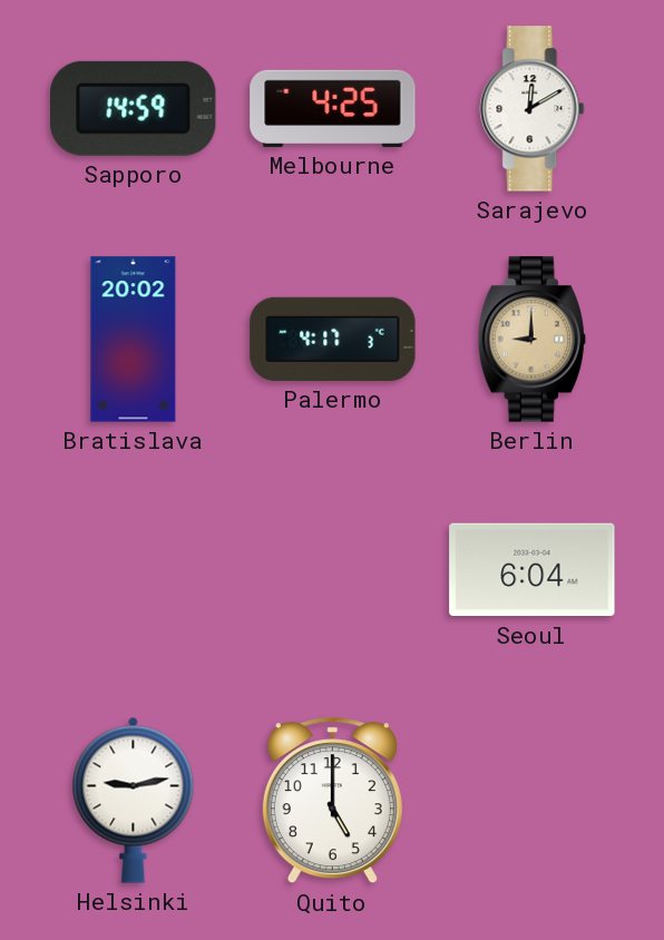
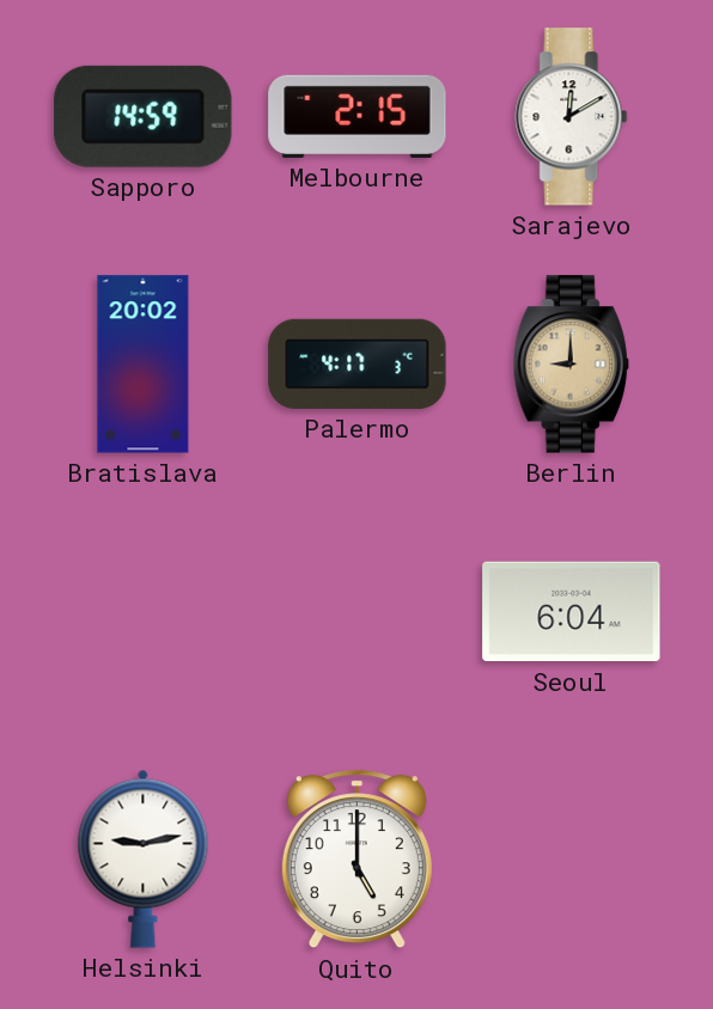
Melbourne: 4:25 -> 2:15
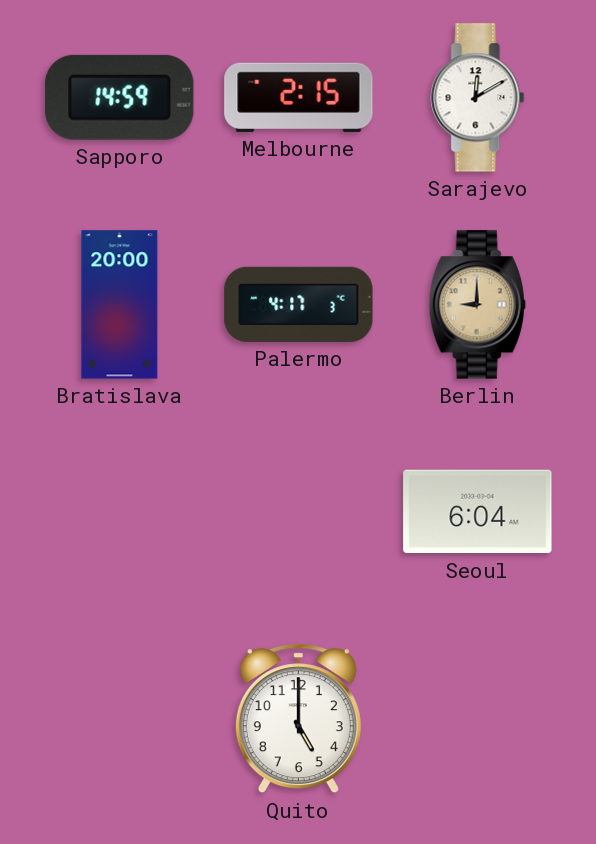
Bratislava: 20:02 -> 20:00
Helsinki: 9:13 -> none
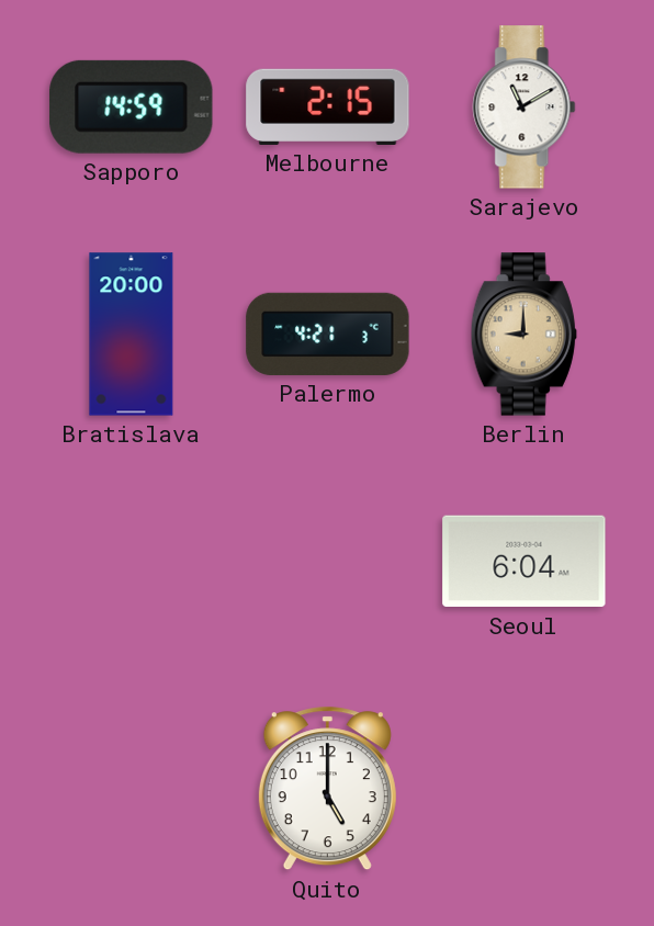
Sarajevo: 12:10 -> 11:10
Palermo: 4:17 -> 4:21
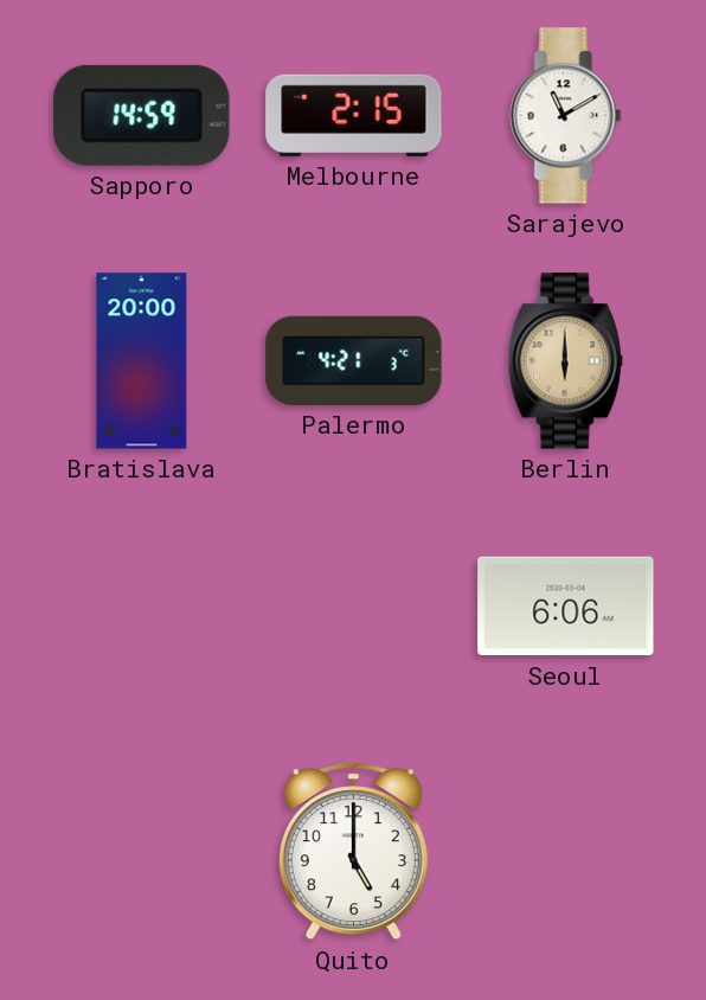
Berlin: 9:00 -> 6:00
Seoul: 6:04 -> 6:06
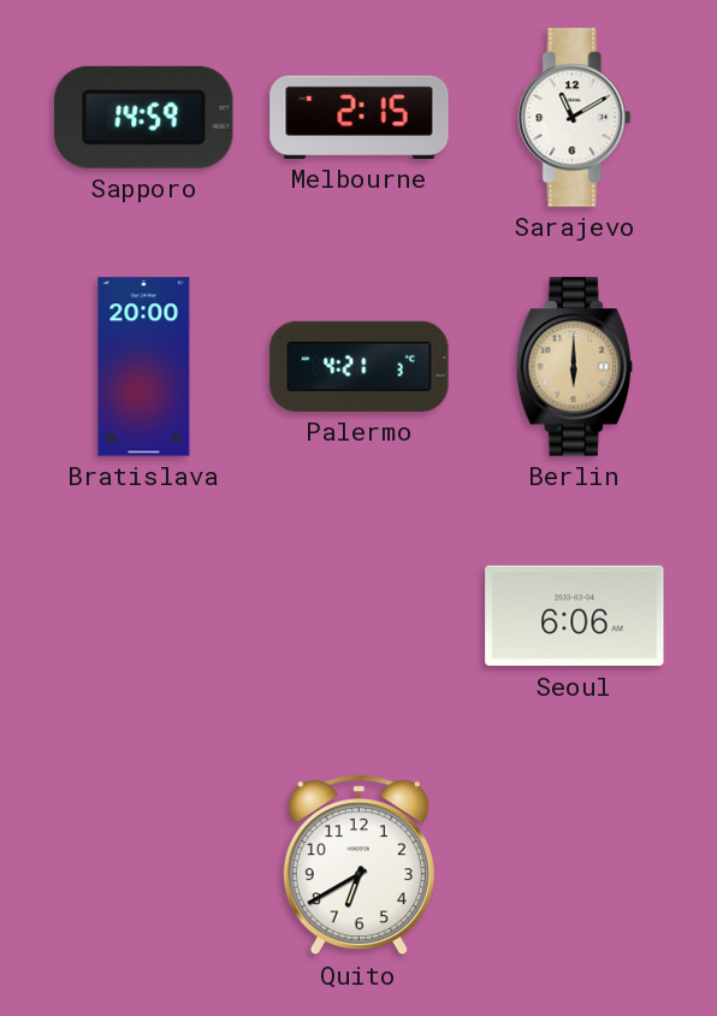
Quito: 5:00 -> 6:40
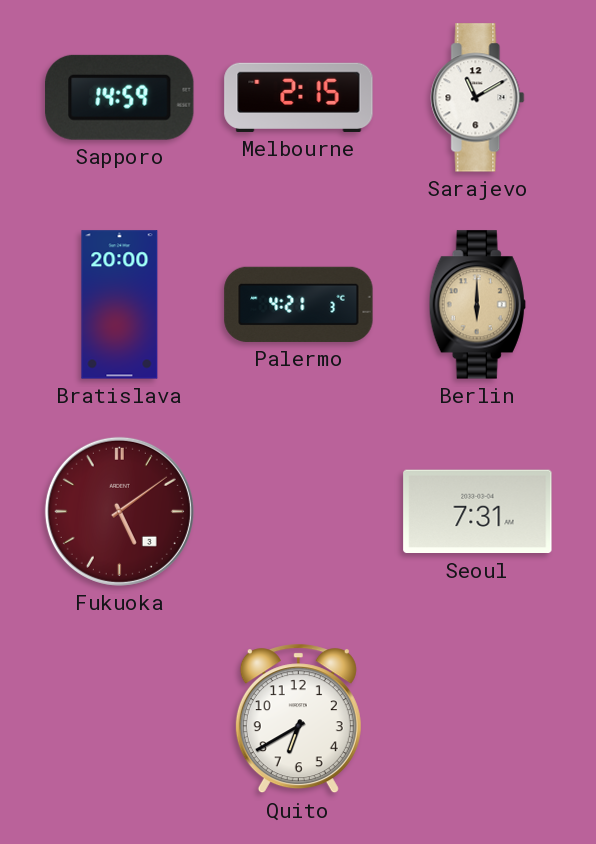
Fukuoka: none -> 5:09
Seoul: 6:06 -> 7:31
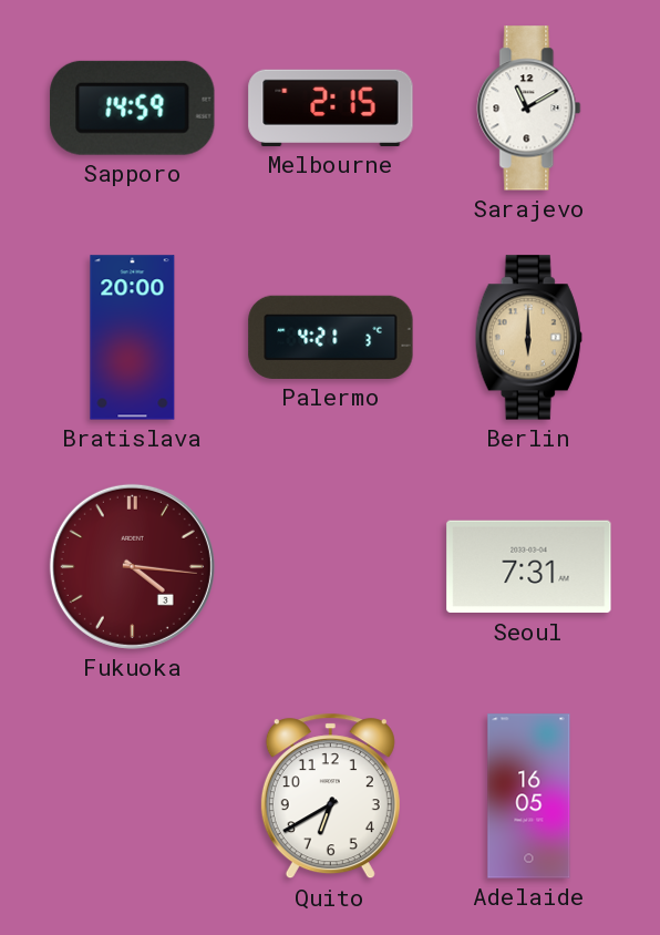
Fukuoka: 5:09 -> 4:16
Adelaide: none -> 16:05
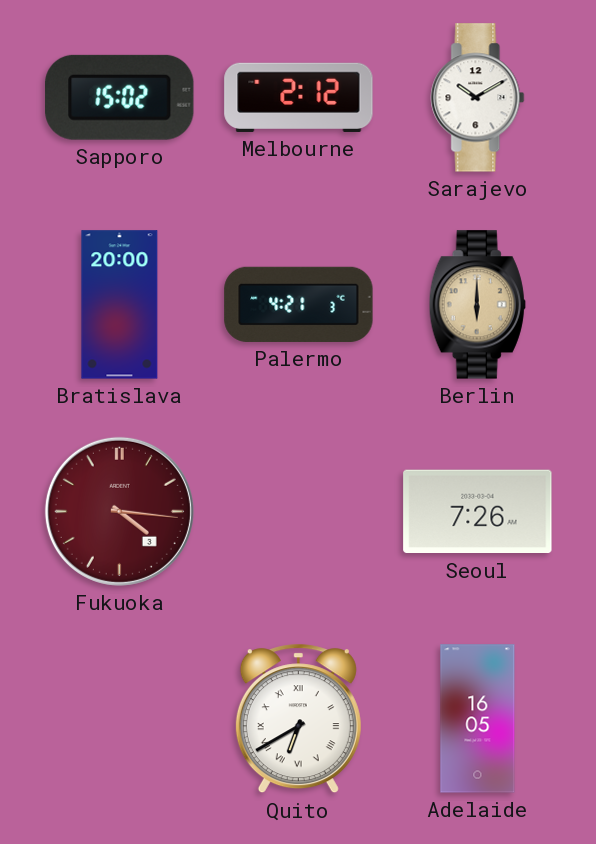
Sapporo: 14:59 -> 15:02
Melbourne: 2:15 -> 2:12
Sarajevo: 11:10 -> 10:10
Seoul: 7:31 -> 7:26
Quito numerals: Arabic -> Roman
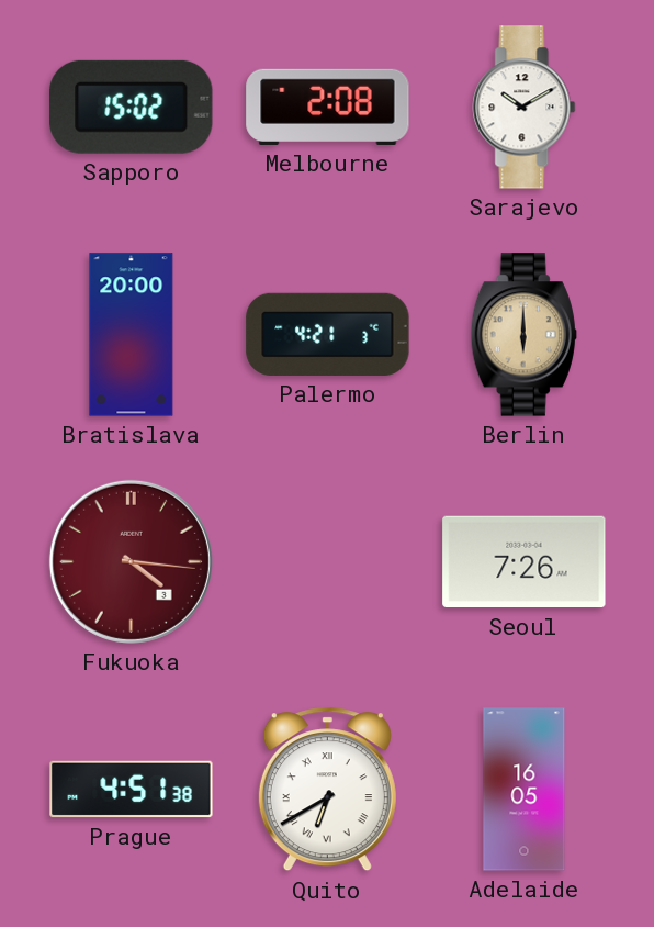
Melbourne: 2:12 -> 2:08
Prague: none -> 4:51
